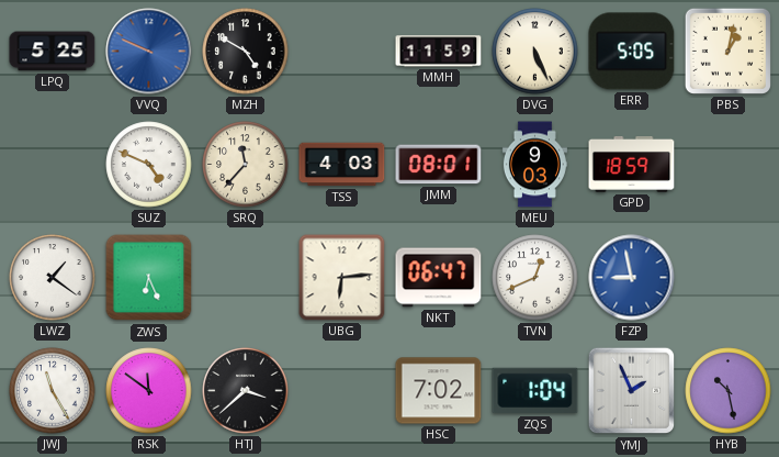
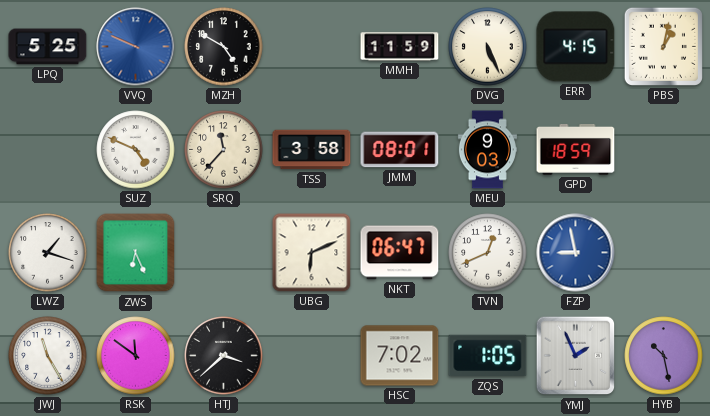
ERR: 5:05 -> 4:15
TSS: 4:03 -> 3:58
LWZ: 1:21 -> 1:18
UBG: 6:14 -> 6:11
ZQS: 1:04 -> 1:05
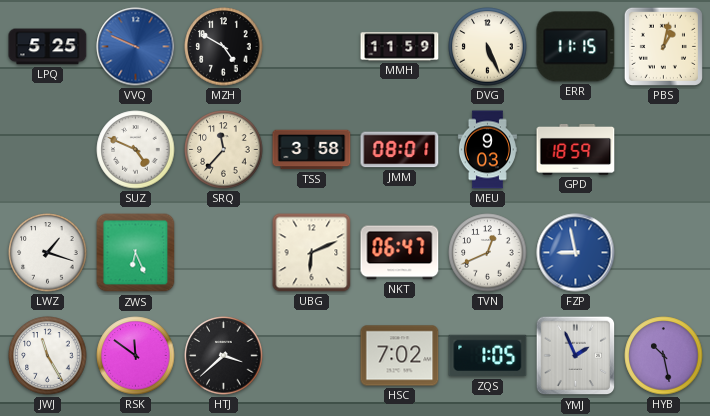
ERR: 4:15 -> 11:15
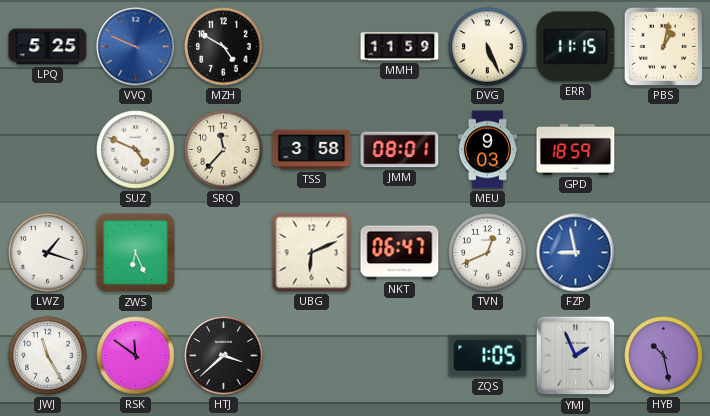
HSC: 7:02 -> none
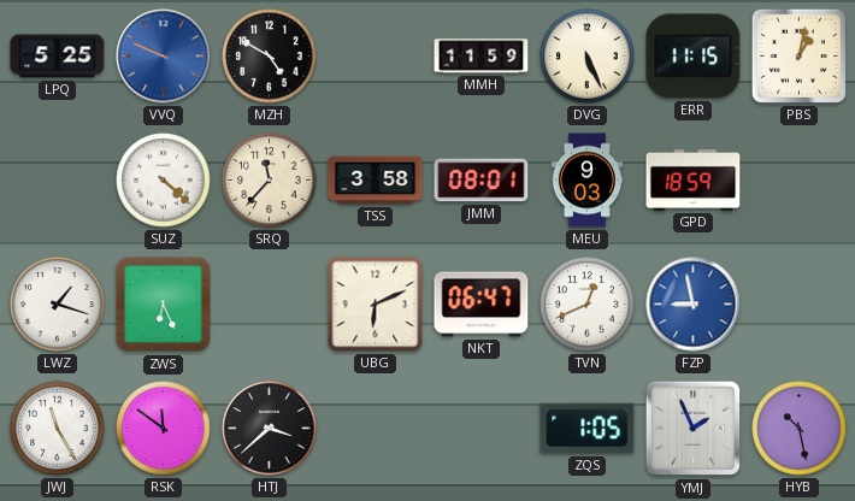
SUZ: 4:49 -> 4:22
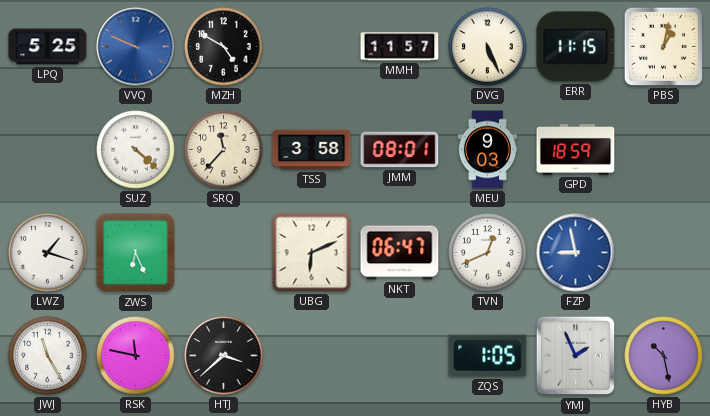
MMH: 11:59 -> 11:57
RSK: 11:51 -> 11:47
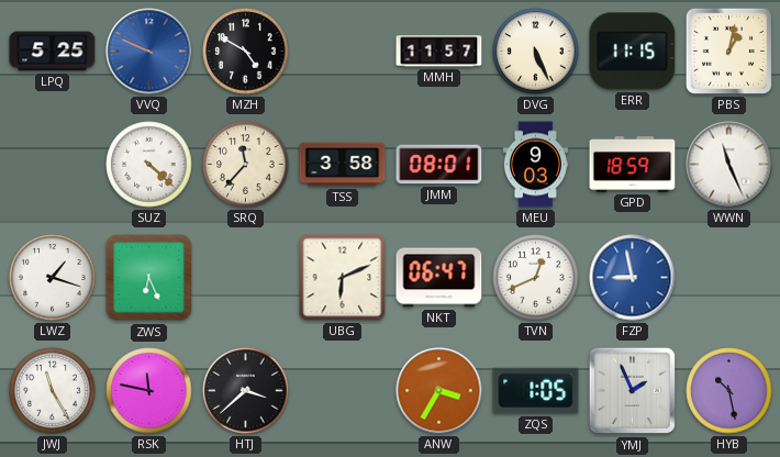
WWN: none -> 11:26
ANW: none -> 3:35
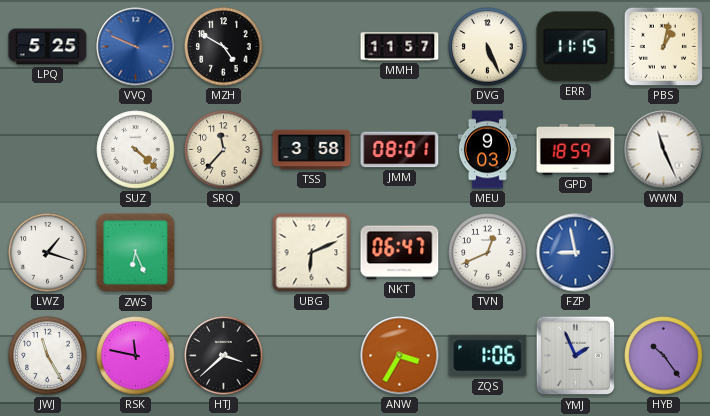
ZQS: 1:05 -> 1:06
HYB: 10:28 -> 10:24
